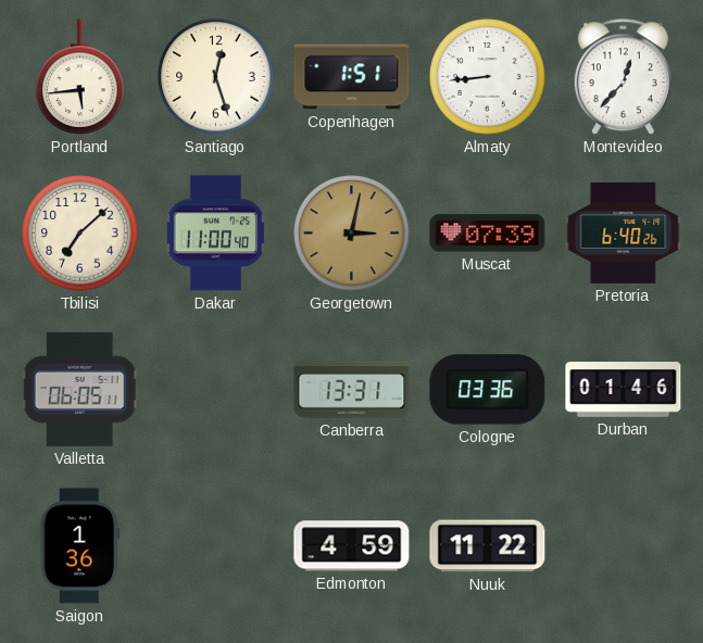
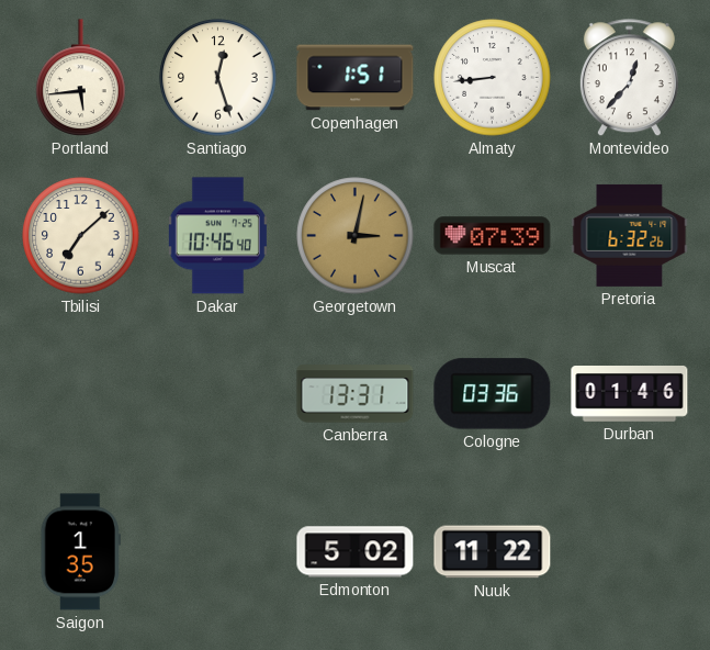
Dakar: 11:00 -> 10:46
Pretoria: 6:40 -> 6:32
Valletta: 06:05 -> none
Saigon: 1:36 -> 1:35
Edmonton: 4:59 -> 5:02
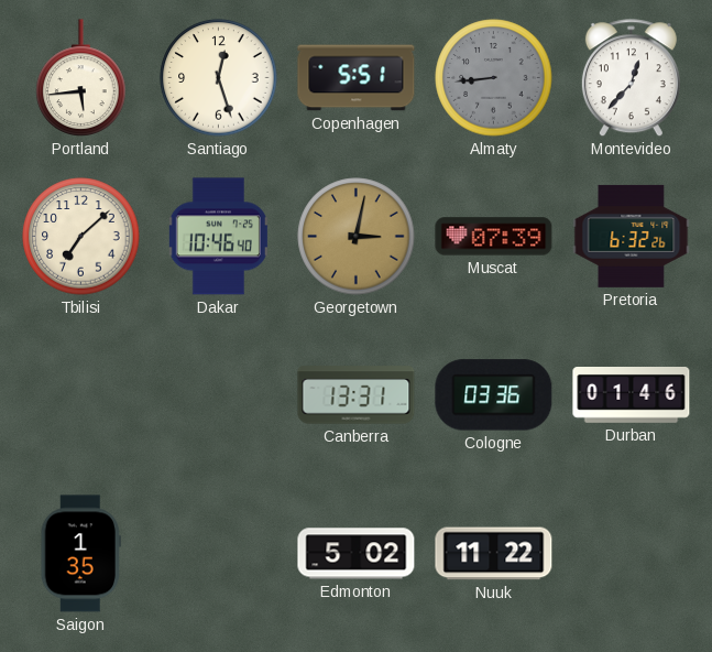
Copenhagen: 1:51 -> 5:51
Almaty dial: white -> grey
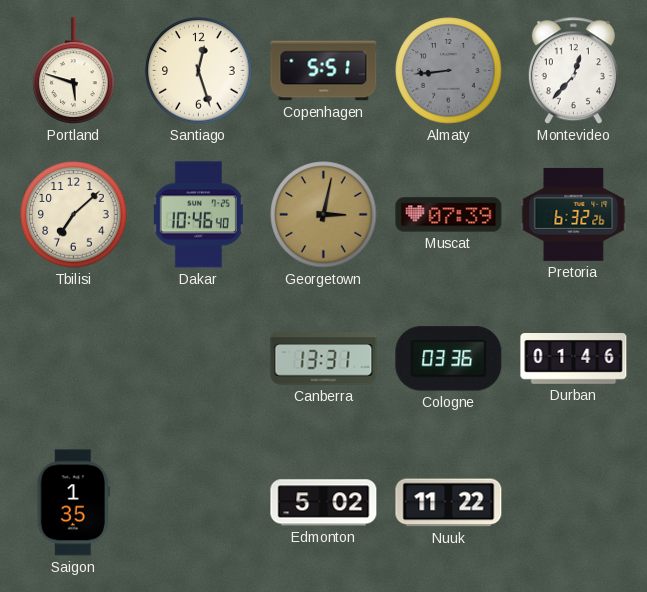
Portland: 5:44 -> 5:48
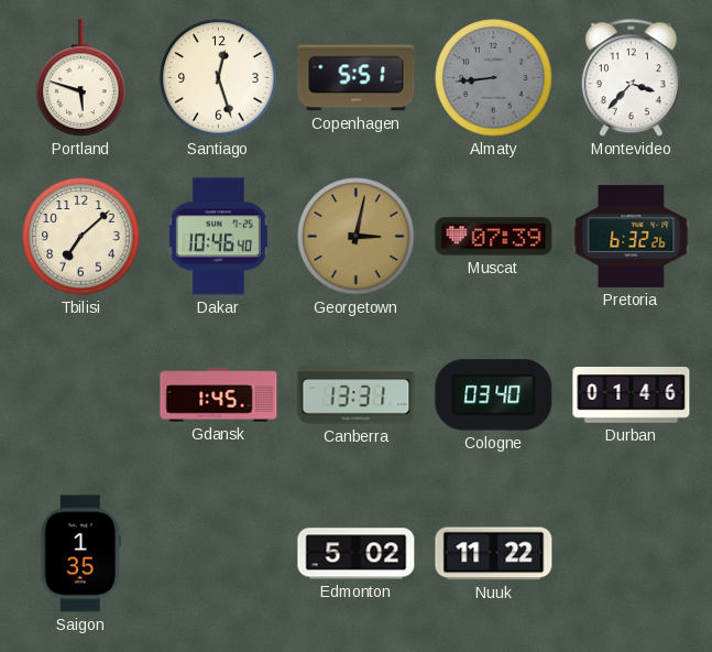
Montevideo: 12:37 -> 3:37
Gdansk: none -> 1:45
Cologne: 03:36 -> 03:40
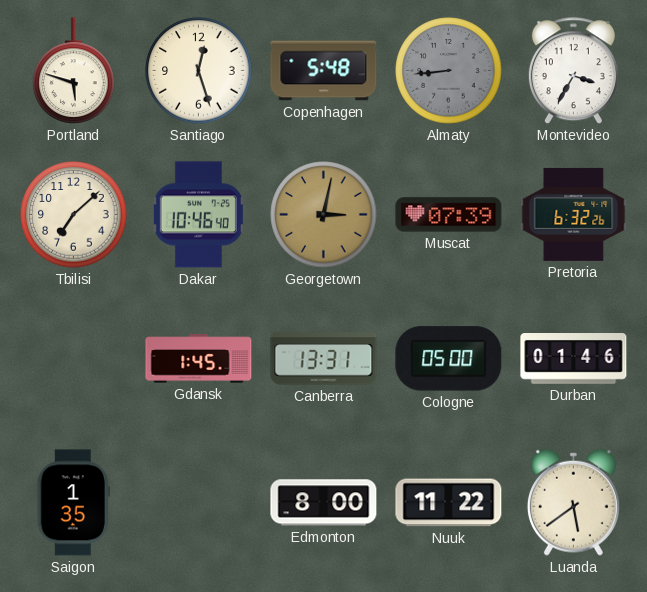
Copenhagen: 5:51 -> 5:48
Montevideo: 3:37 -> 3:35
Cologne: 03:40 -> 05:00
Edmonton: 5:02 -> 8:00
Luanda: none -> 5:39
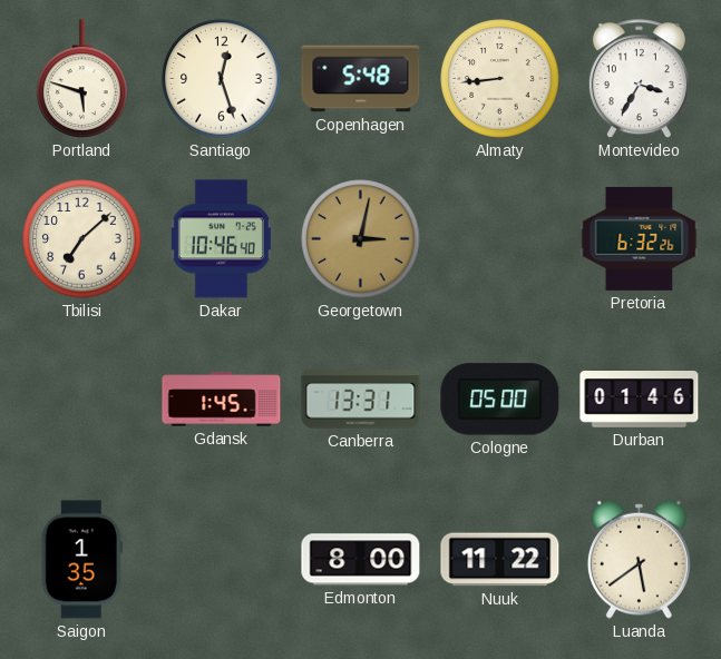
Almaty dial: grey -> cream
Muscat: 07:39 -> none
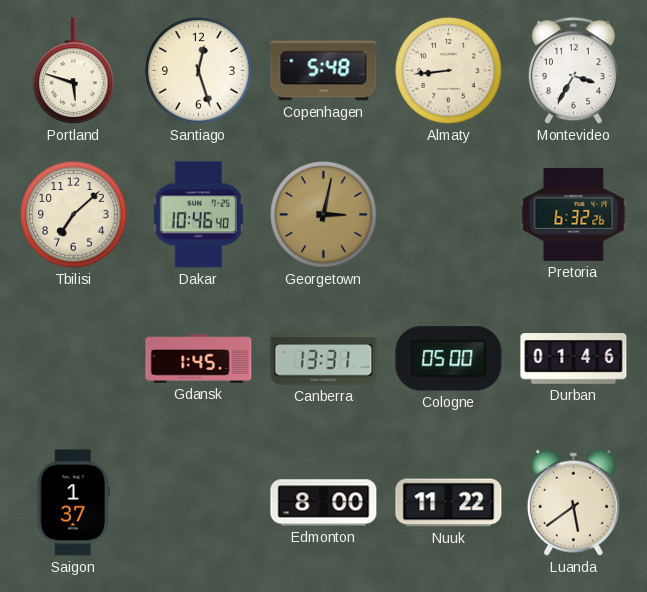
Saigon: 1:35 -> 1:37
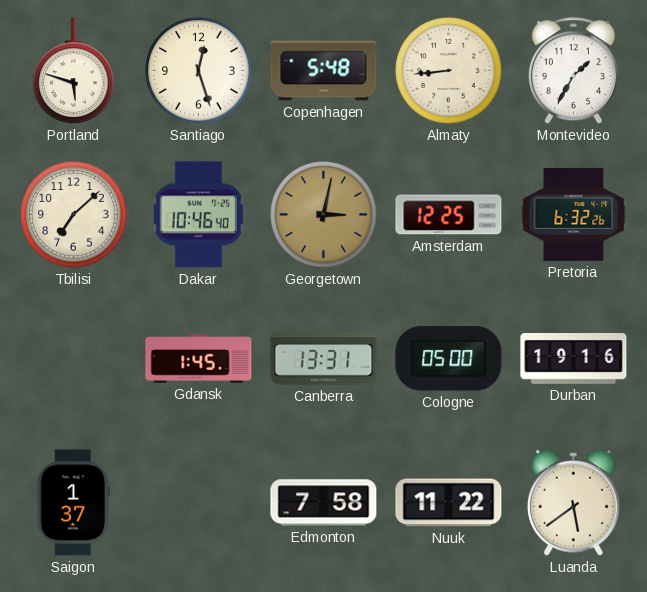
Montevideo: 3:35 -> 1:35
Amsterdam: none -> 12:25
Durban: 01:46 -> 19:16
Edmonton: 8:00 -> 7:58
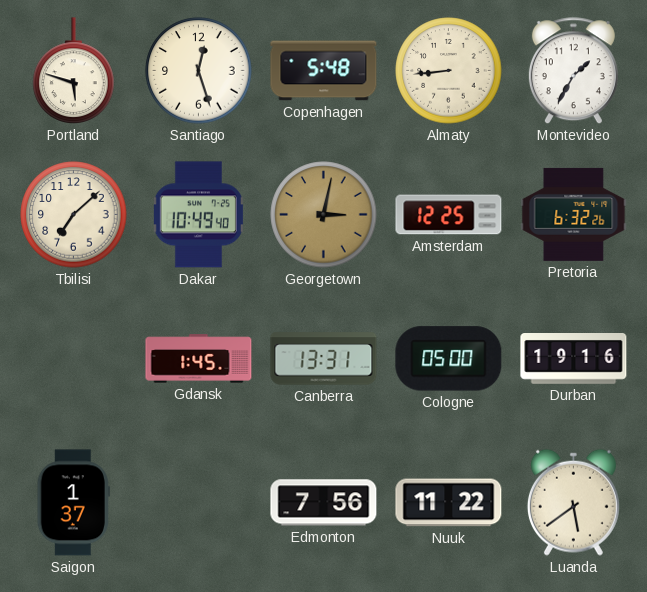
Dakar: 10:46 -> 10:49
Edmonton: 7:58 -> 7:56
